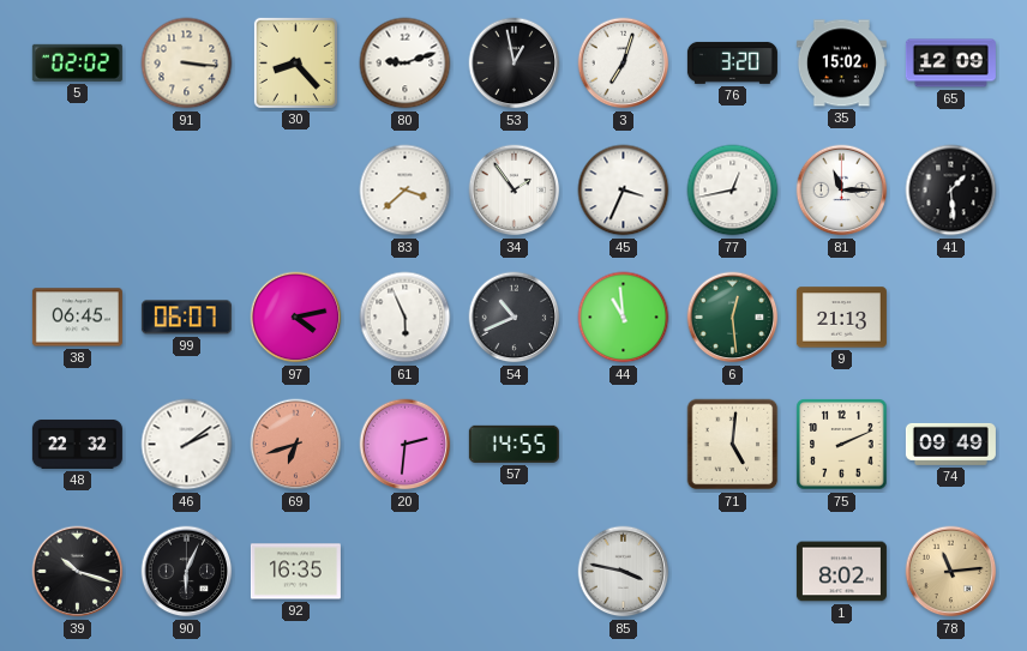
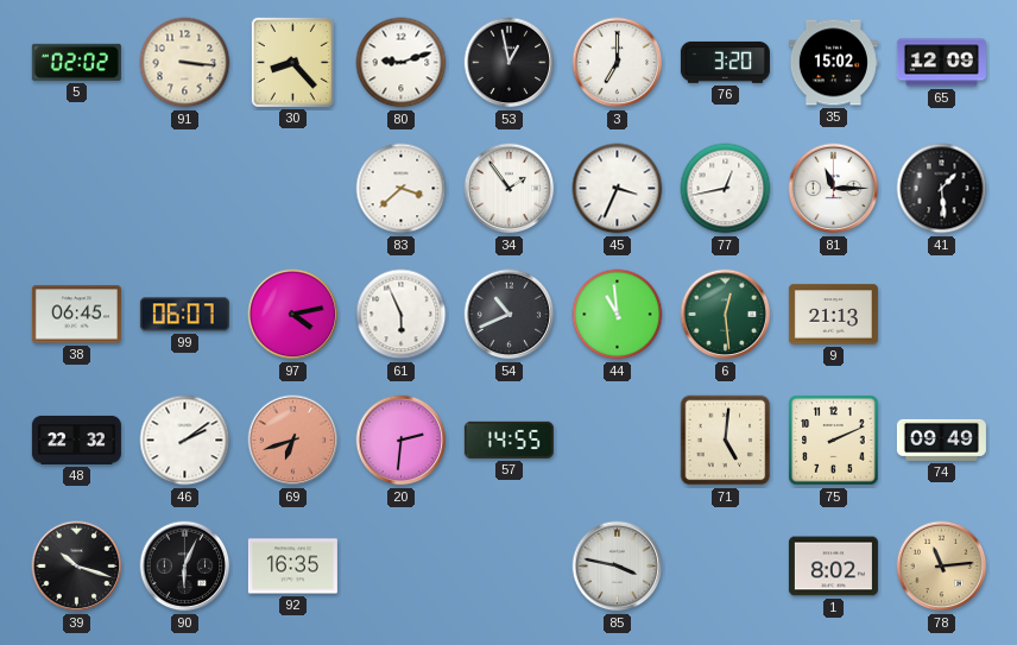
3: 7:03 -> 7:00
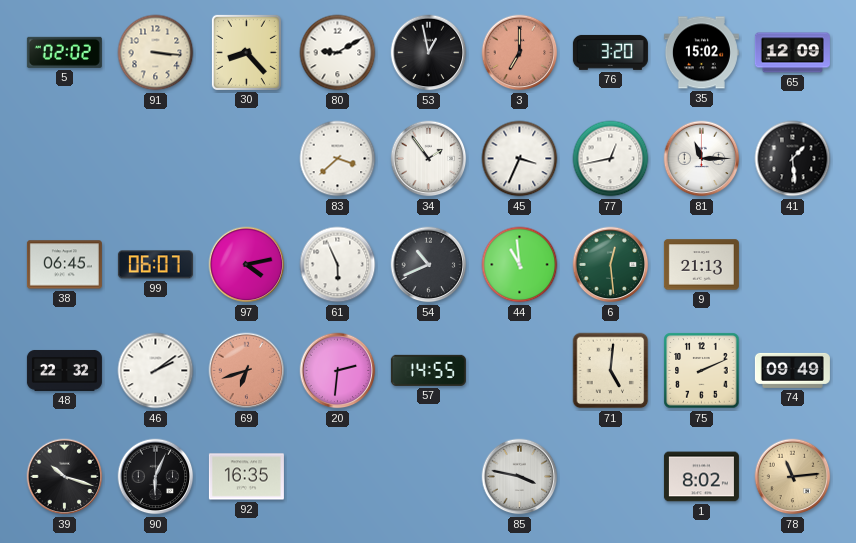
80: 9:12 -> 9:10
3 dial: white -> salmon
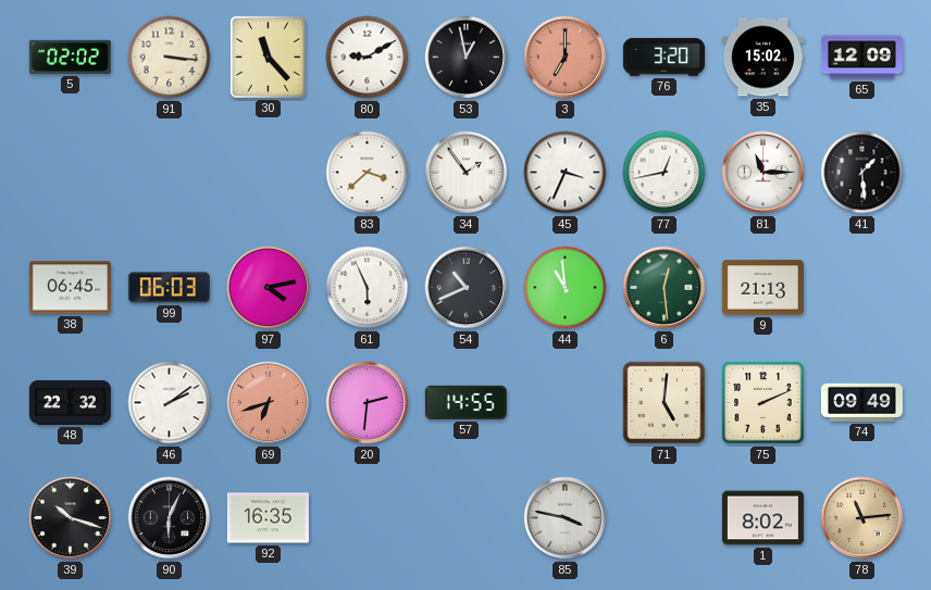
30: 8:23 -> 11:23
99: 06:07 -> 06:03
